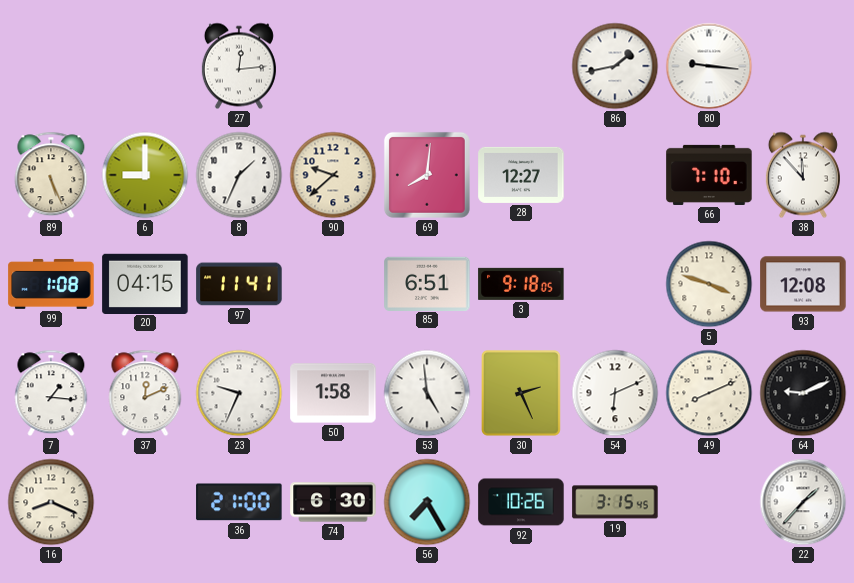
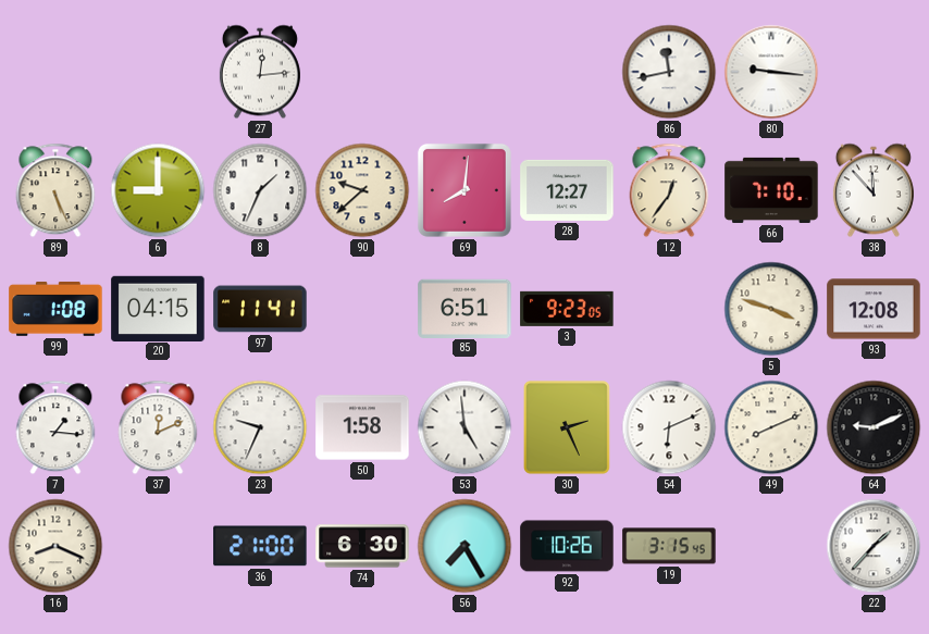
86: 1:43 -> 11:43
12: none -> 12:36
3: 9:18 -> 9:23
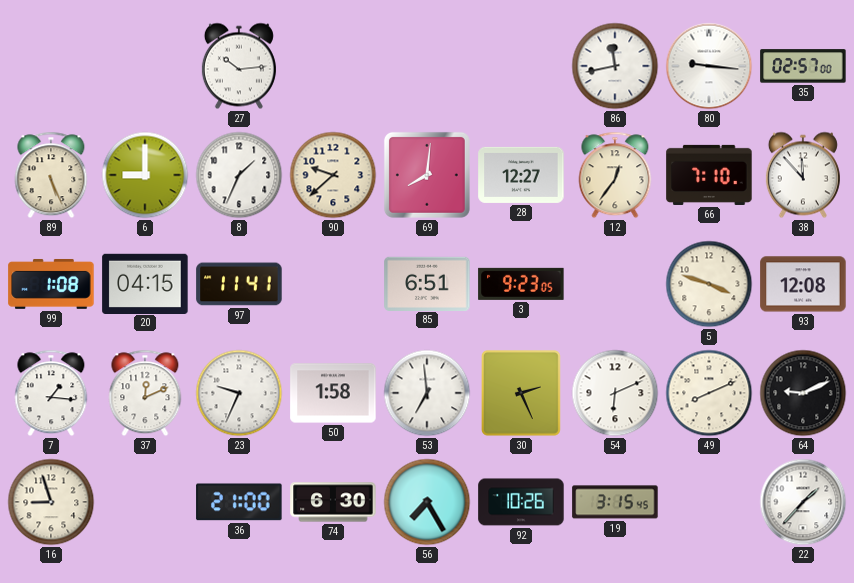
27: 12:14 -> 10:14
35: none -> 02:57
53: 4:59 -> 6:59
16: 8:19 -> 8:57
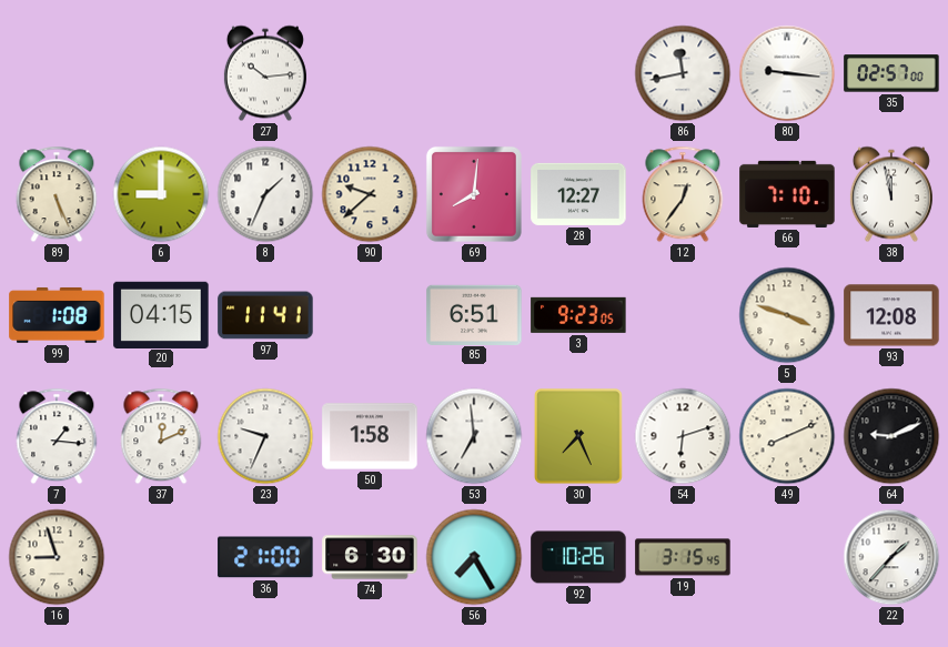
38: 11:53 -> 11:58
30: 2:26 -> 7:26
54: 6:11 -> 6:12
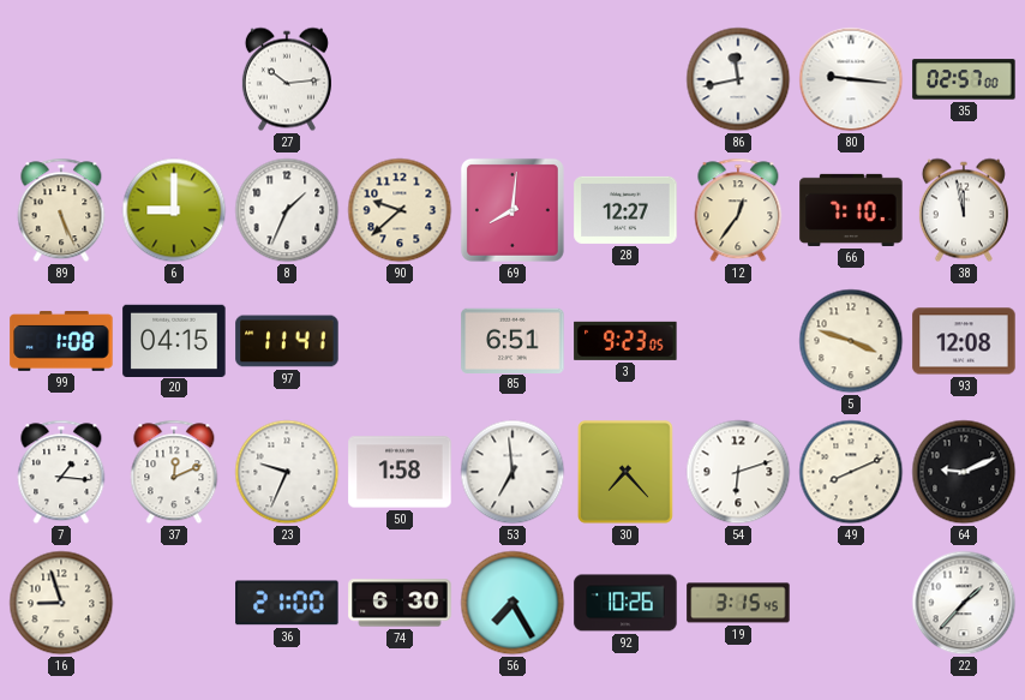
30: 7:26 -> 7:23
